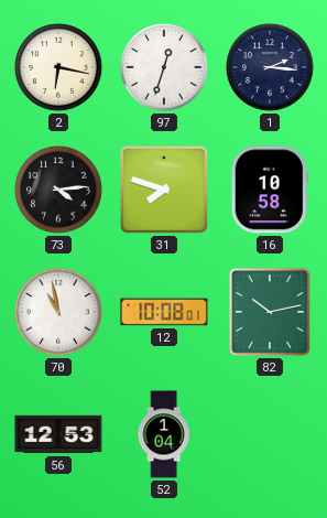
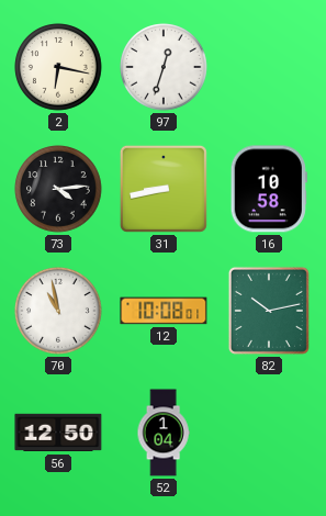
1: 2:16 -> none
31: 7:48 -> 8:43
56: 12:53 -> 12:50
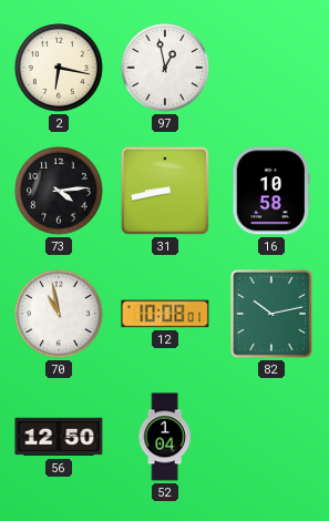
97: 12:33 -> 12:58
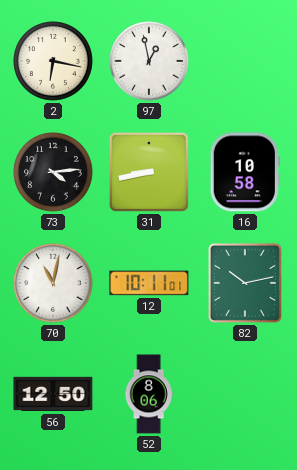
70: 10:58 -> 11:02
12: 10:08 -> 10:11
52: 1:04 -> 8:06
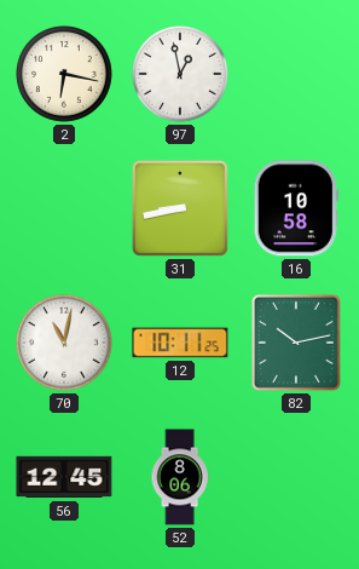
73: 4:14 -> none
12: 10:11:01 -> 10:11:25
56: 12:50 -> 12:45
